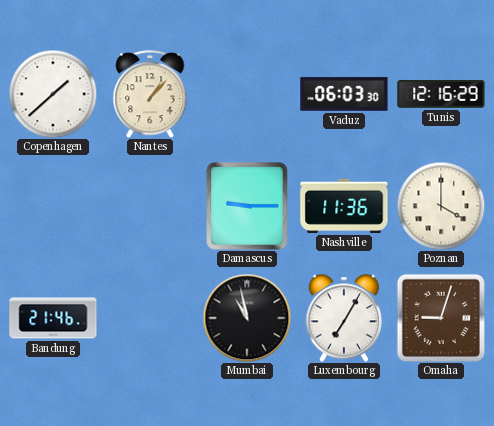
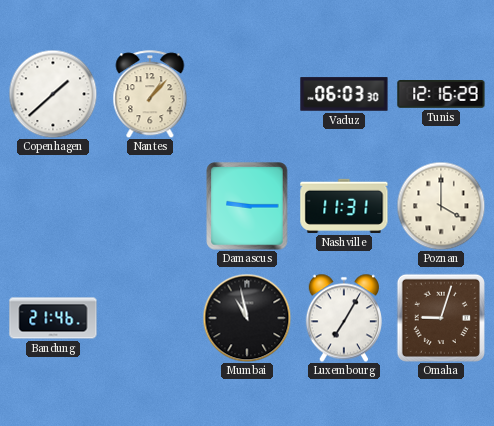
Nashville: 11:36 -> 11:31
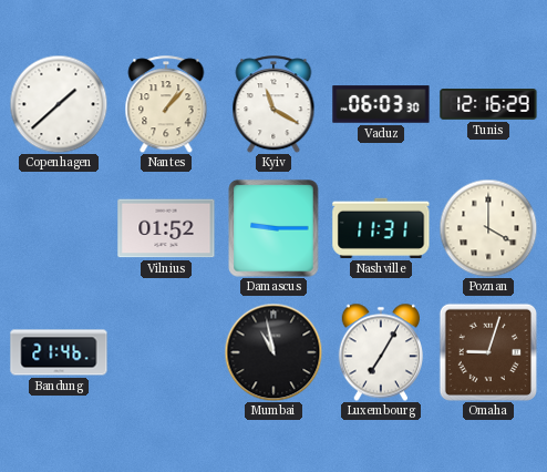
Kyiv: none -> 11:20
Vilnius: none -> 01:52
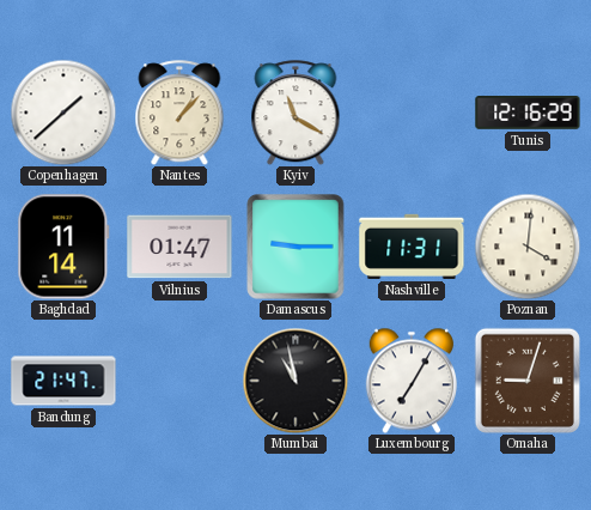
Vaduz: 06:03 -> none
Baghdad: none -> 11:14
Vilnius: 01:52 -> 01:47
Poznan: 4:00 -> 4:01
Bandung: 21:46 -> 21:47
